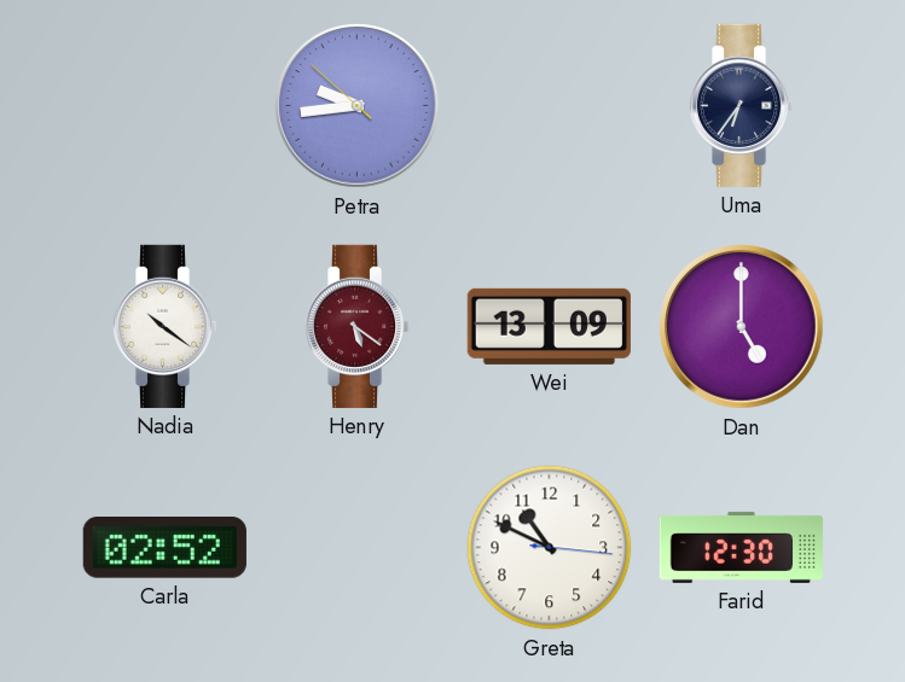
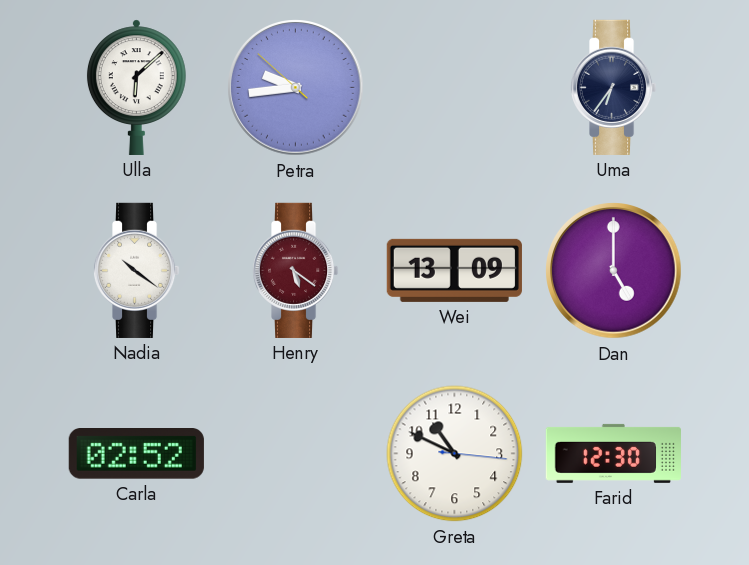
Ulla: none -> 6:08
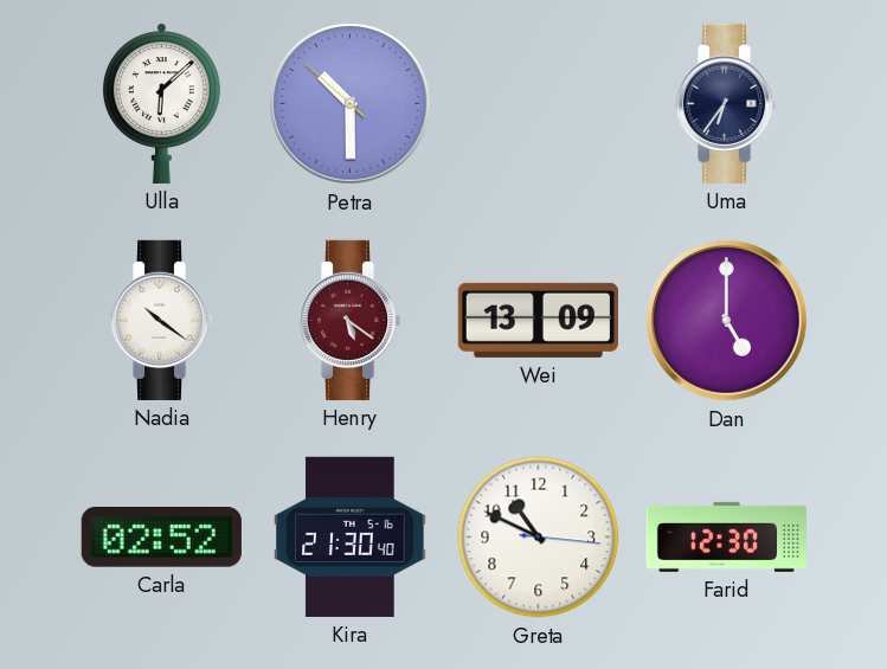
Petra: 9:43 -> 10:29
Kira: none -> 21:30
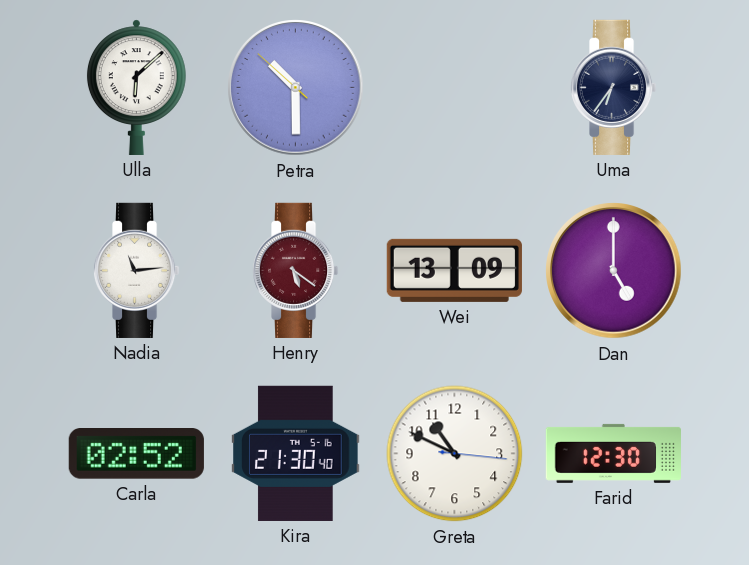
Nadia: 10:21 -> 11:14
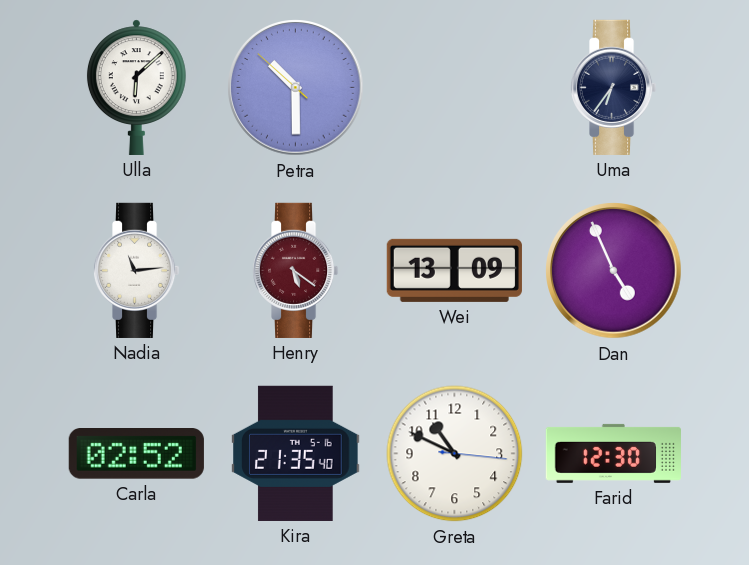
Dan: 5:00 -> 4:56
Kira: 21:30 -> 21:35
